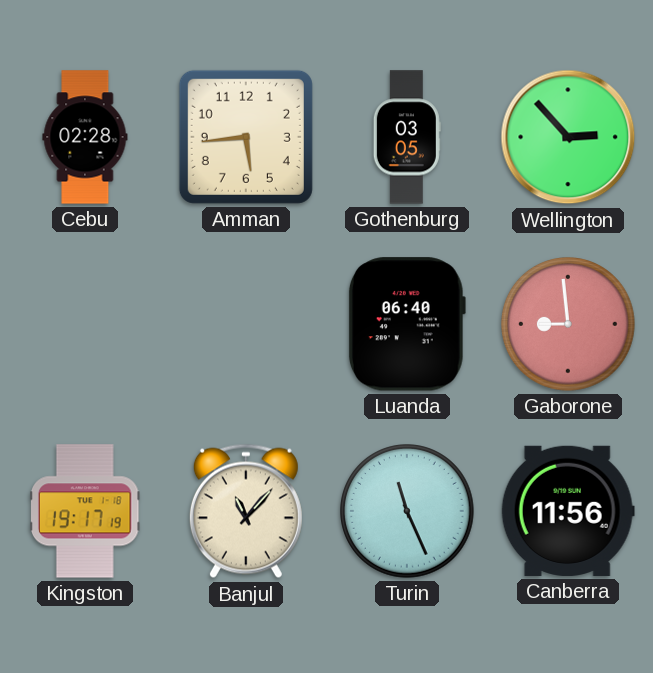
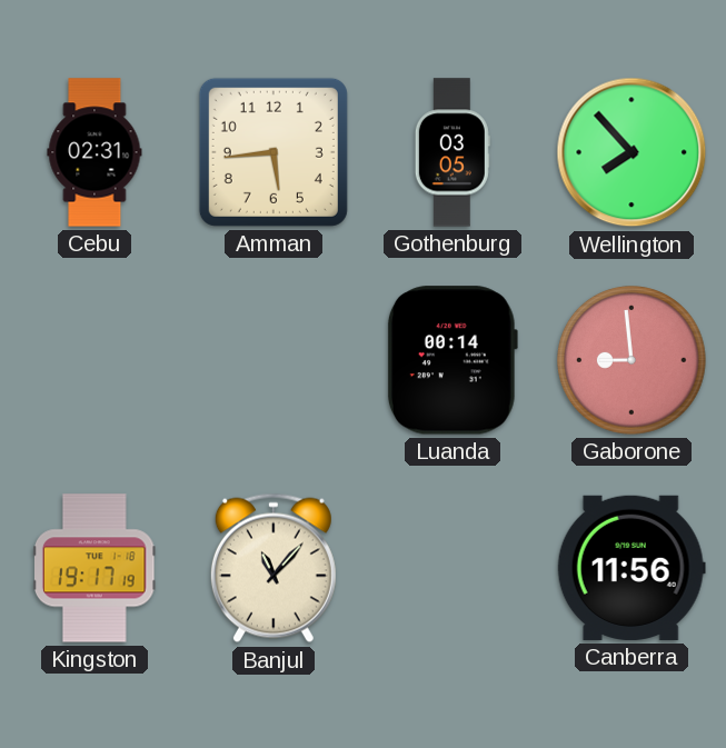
Cebu: 02:28 -> 02:31
Wellington: 2:53 -> 7:53
Luanda: 06:40 -> 00:14
Turin: 11:26 -> none
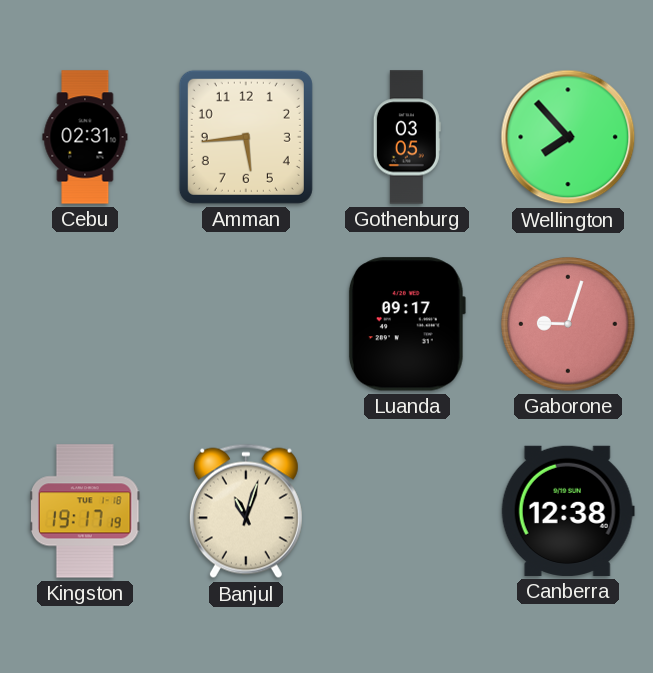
Luanda: 00:14 -> 09:17
Gaborone: 8:59 -> 9:03
Banjul: 11:07 -> 11:03
Canberra: 11:56 -> 12:38
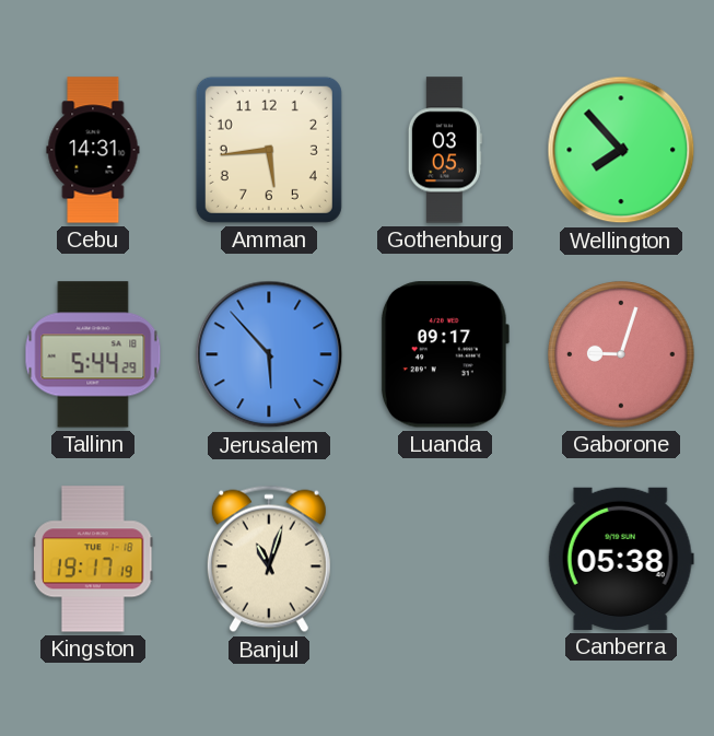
Cebu: 02:31 -> 14:31
Tallinn: none -> 5:44
Jerusalem: none -> 5:53
Canberra: 12:38 -> 05:38
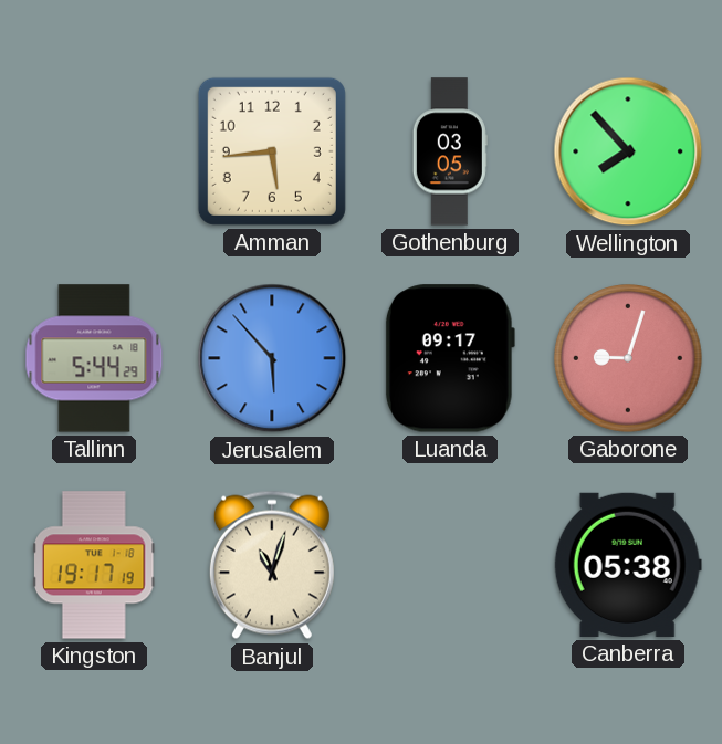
Cebu: 14:31 -> none
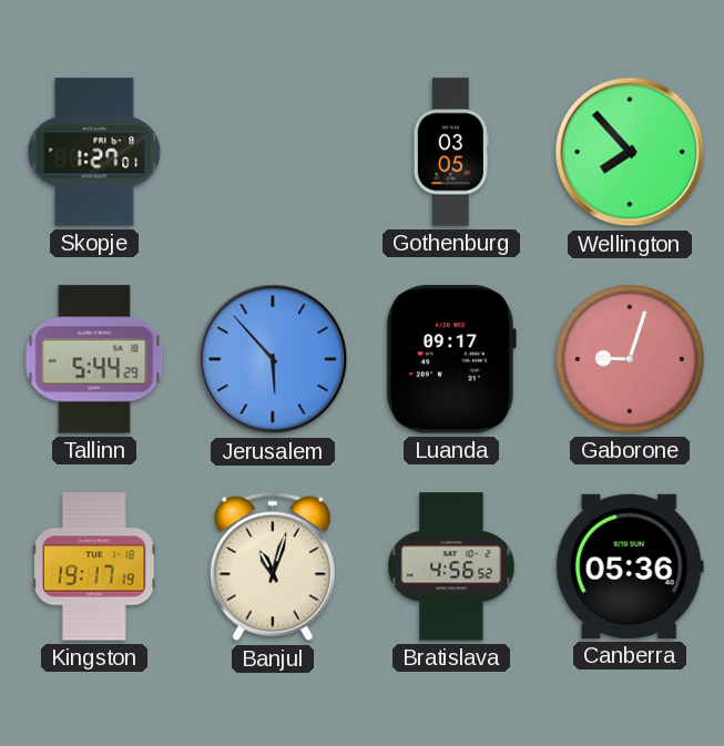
Skopje: none -> 1:27
Amman: 5:44 -> none
Bratislava: none -> 4:56
Canberra: 05:38 -> 05:36
